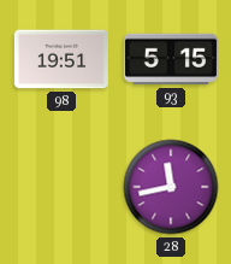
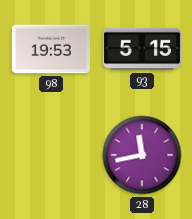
98: 19:51 -> 19:53
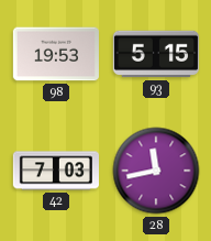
42: none -> 7:03
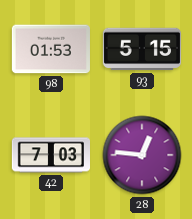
98: 19:53 -> 01:53
28: 11:43 -> 12:46
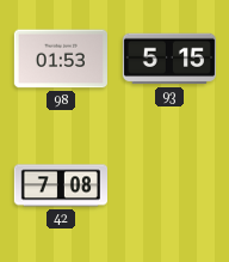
42: 7:03 -> 7:08
28: 12:46 -> none
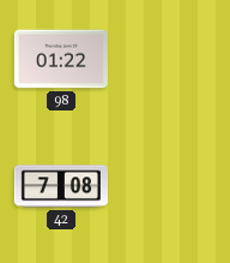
98: 01:53 -> 01:22
93: 5:15 -> none
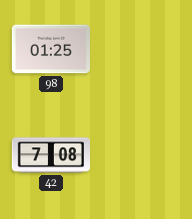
98: 01:22 -> 01:25
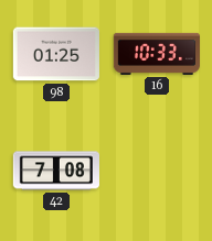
16: none -> 10:33
